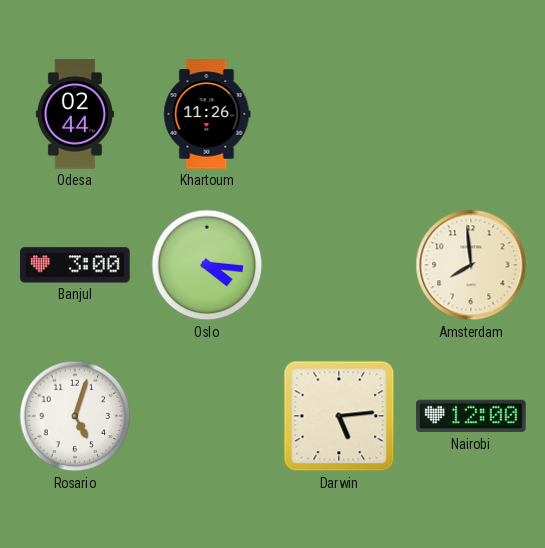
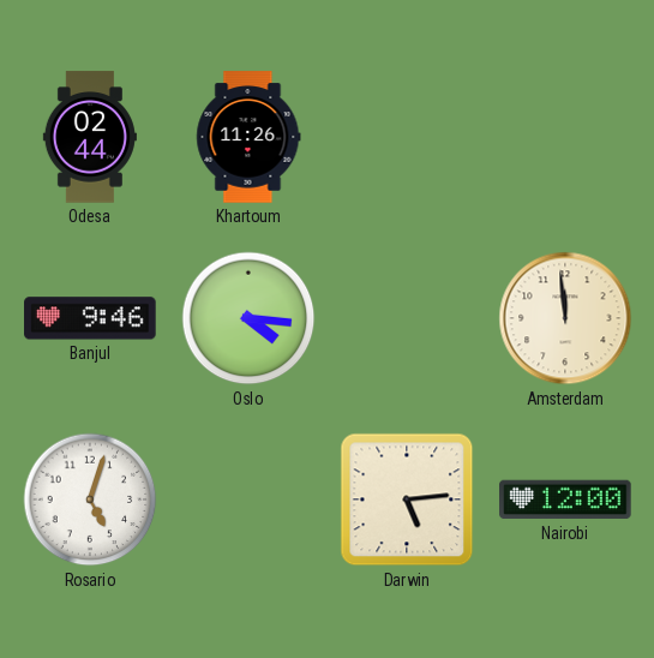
Banjul: 3:00 -> 9:46
Amsterdam: 7:59 -> 11:59
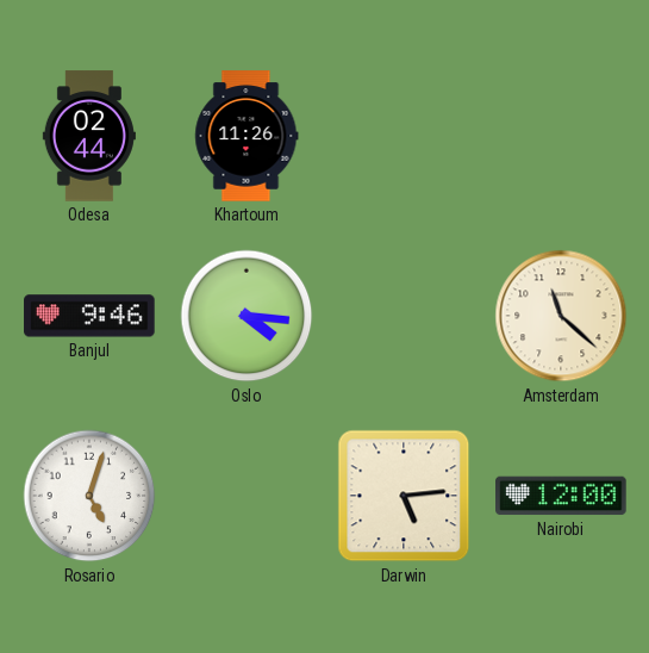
Amsterdam: 11:59 -> 11:22
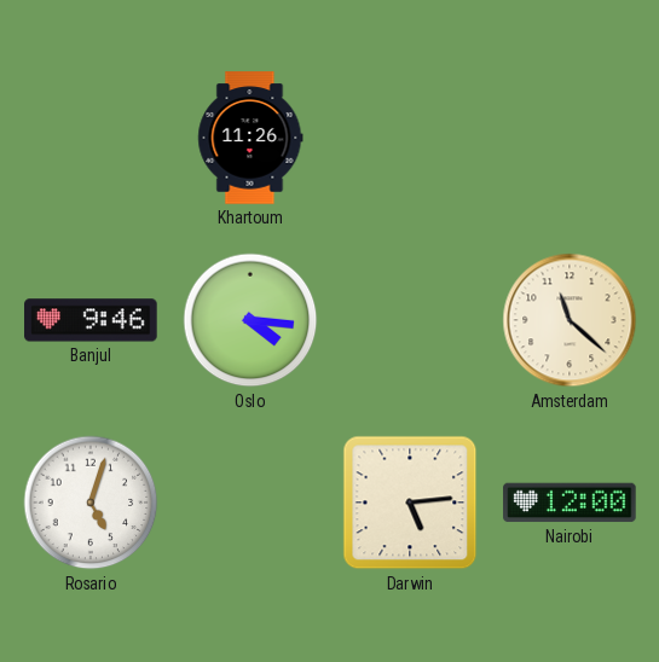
Odesa: 02:44 -> none
